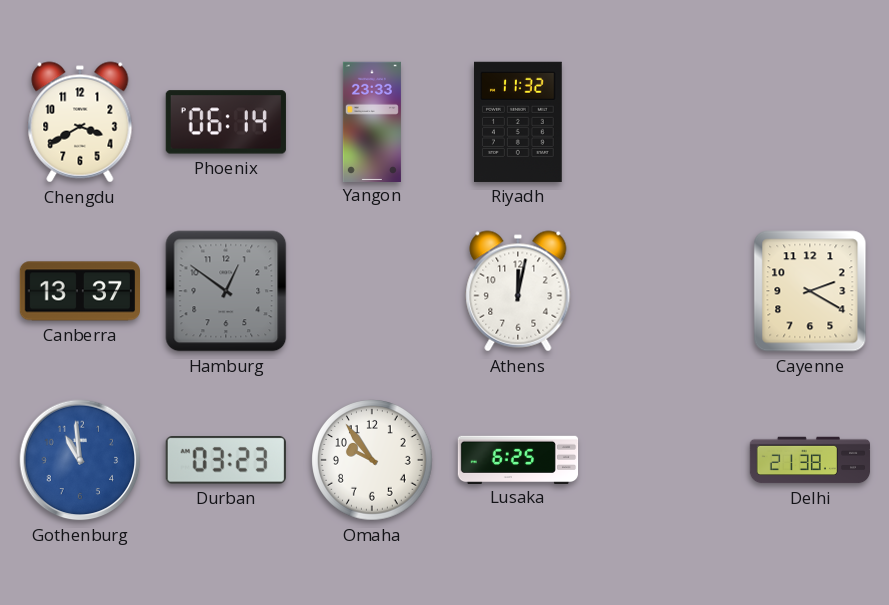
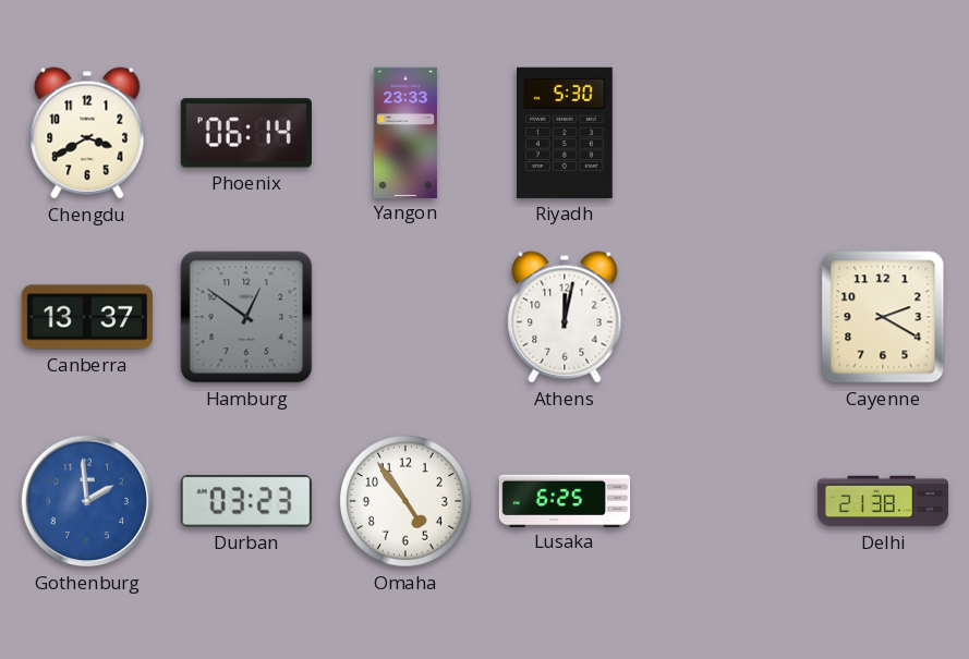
Riyadh: 11:32 -> 5:30
Gothenburg: 10:59 -> 1:59
Omaha: 9:54 -> 4:54
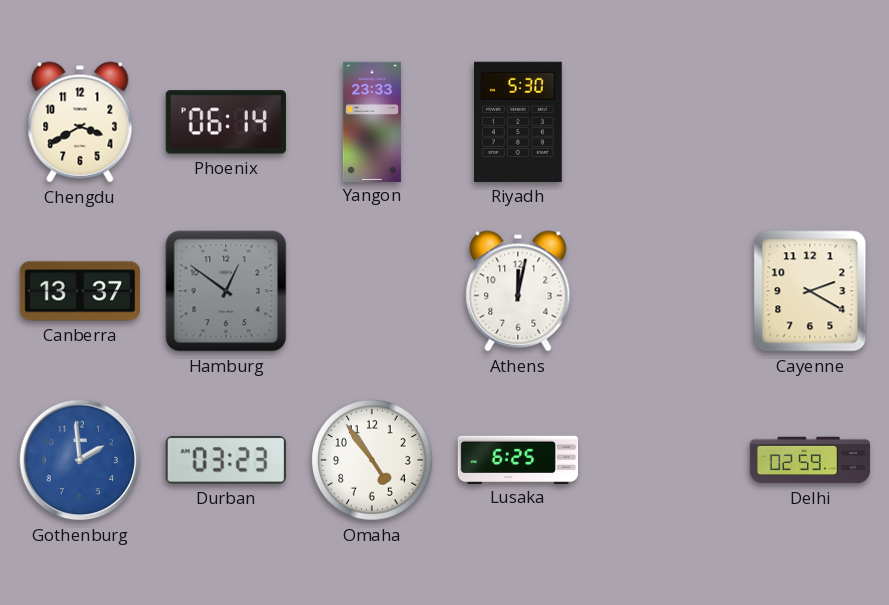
Delhi: 21:38 -> 02:59
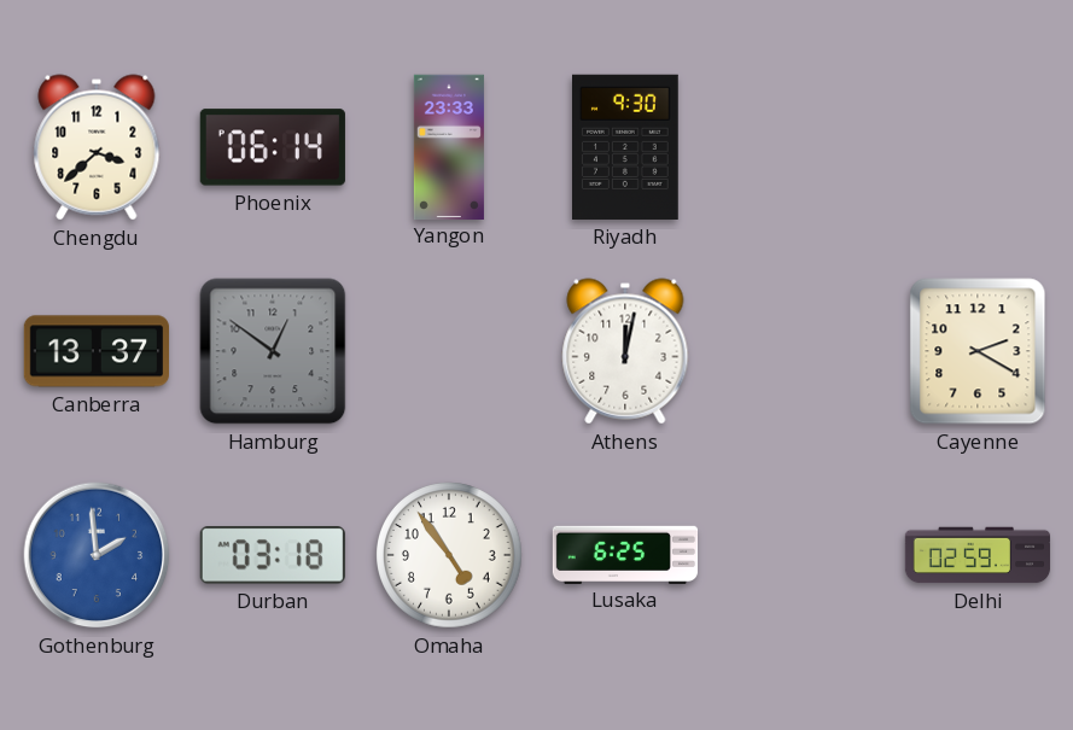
Chengdu: 3:40 -> 3:38
Riyadh: 5:30 -> 9:30
Durban: 03:23 -> 03:18
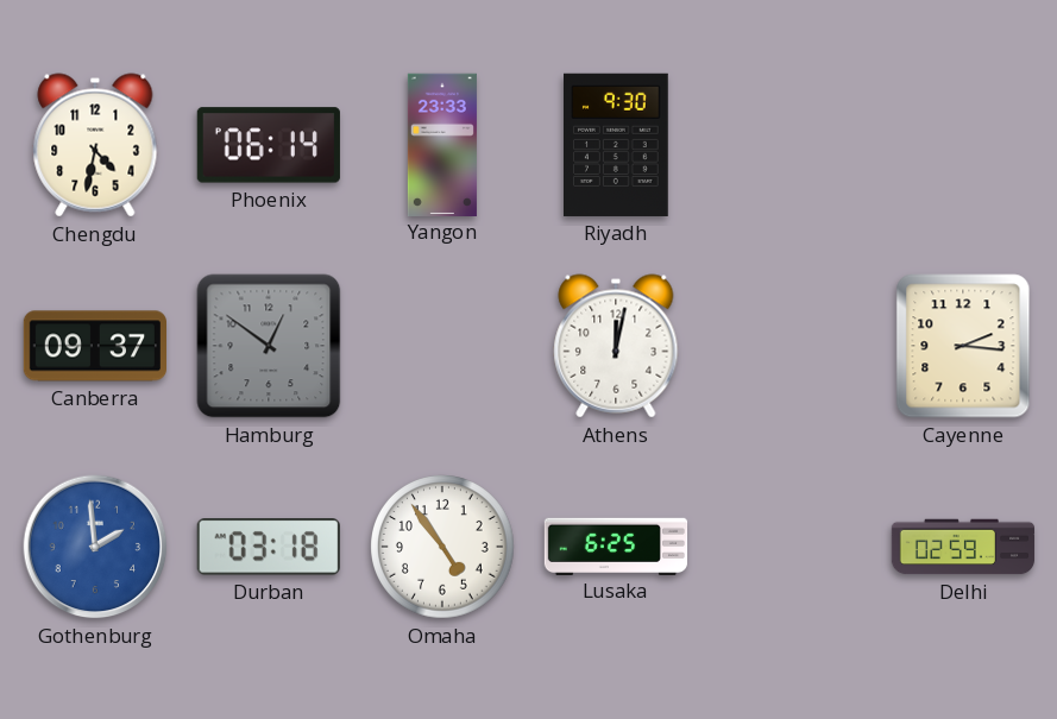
Chengdu: 3:38 -> 4:32
Canberra: 13:37 -> 09:37
Cayenne: 2:20 -> 2:16
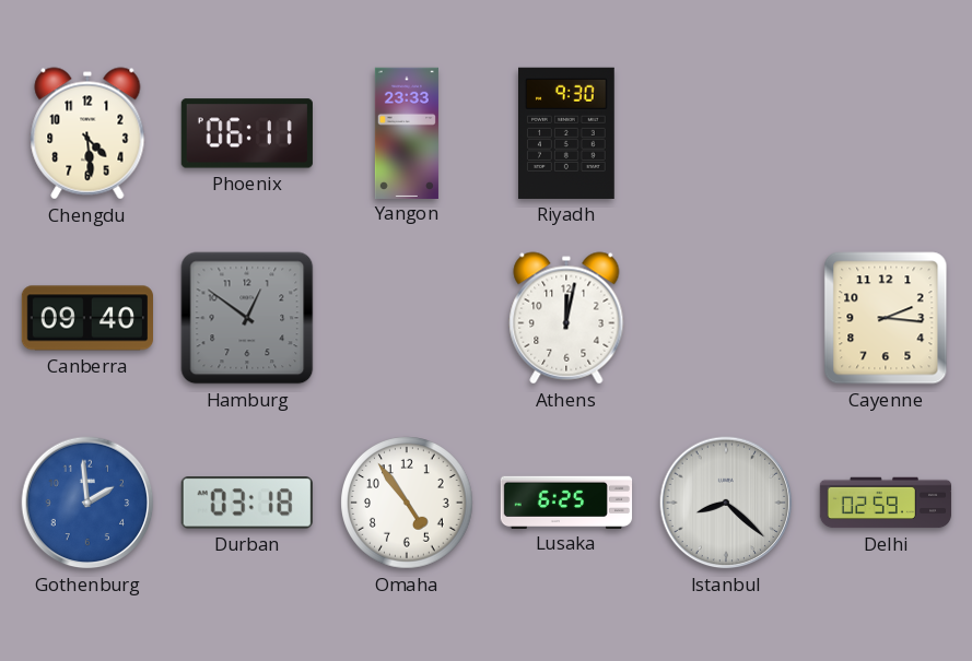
Chengdu: 4:32 -> 4:29
Phoenix: 06:14 -> 06:11
Canberra: 09:37 -> 09:40
Istanbul: none -> 8:22
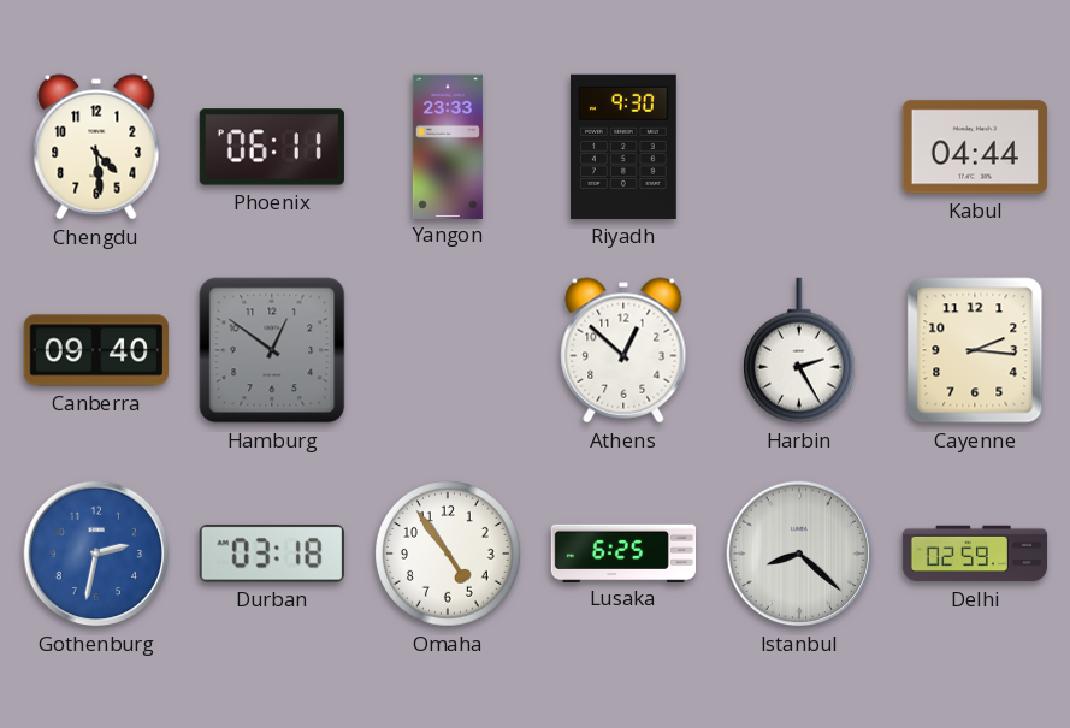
Kabul: none -> 04:44
Athens: 12:02 -> 12:52
Harbin: none -> 2:25
Gothenburg: 1:59 -> 2:32
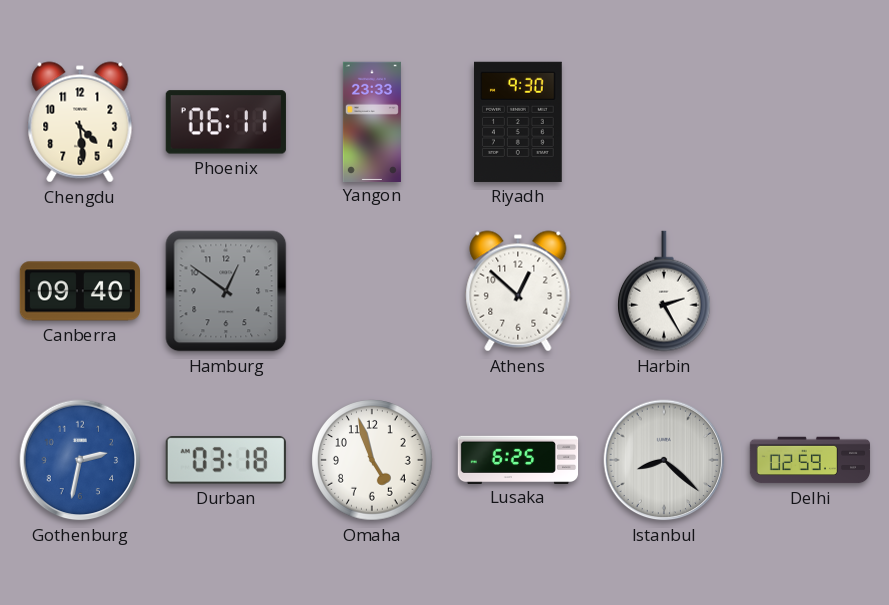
Kabul: 04:44 -> none
Cayenne: 2:16 -> none
Omaha: 4:54 -> 4:57
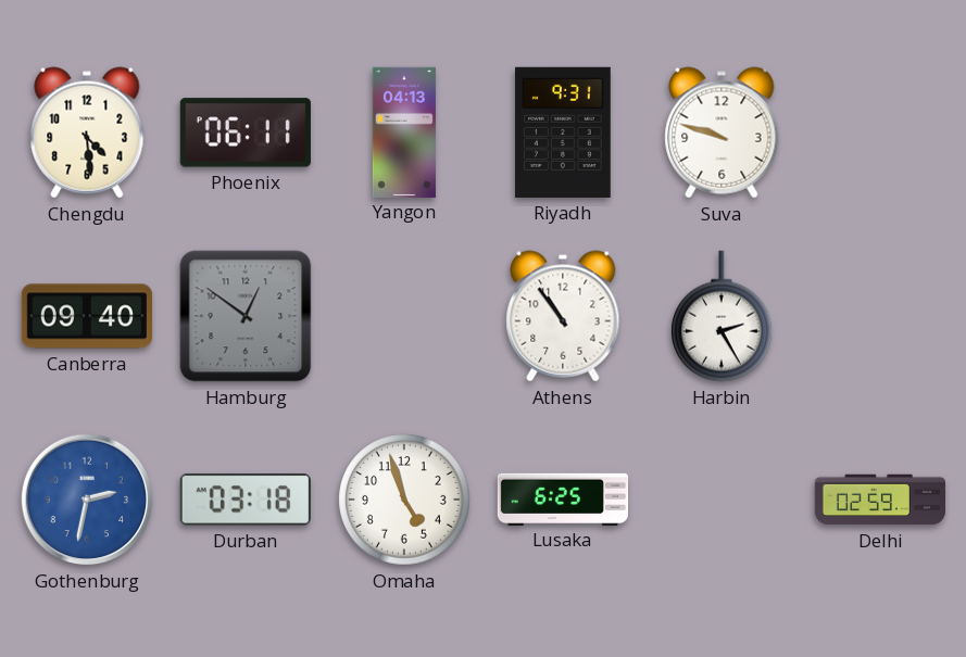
Yangon: 23:33 -> 04:13
Riyadh: 9:30 -> 9:31
Suva: none -> 9:48
Athens: 12:52 -> 10:54
Istanbul: 8:22 -> none
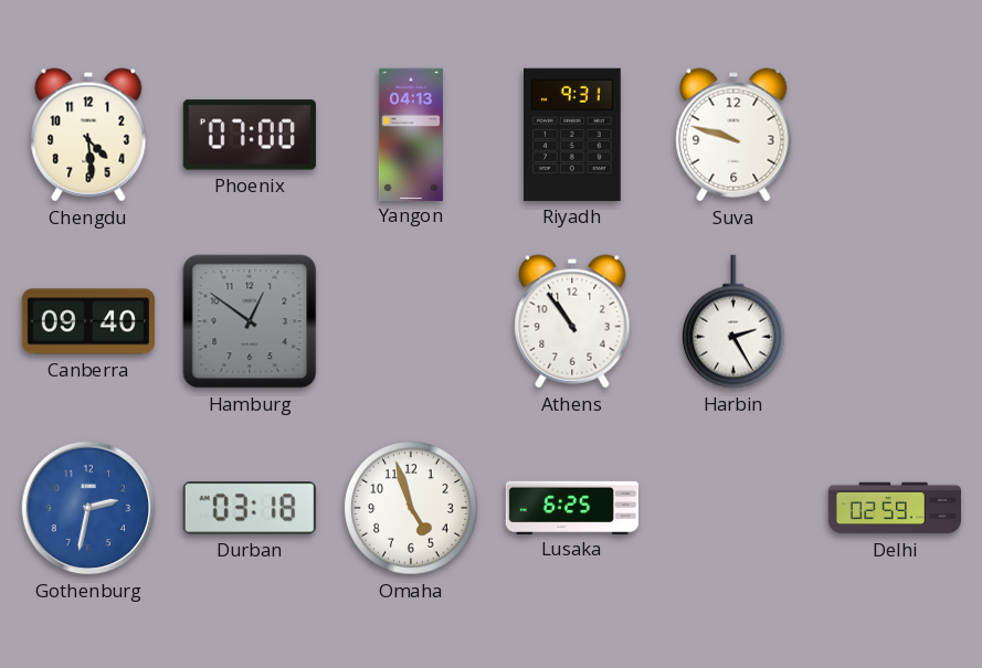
Phoenix: 06:11 -> 07:00
